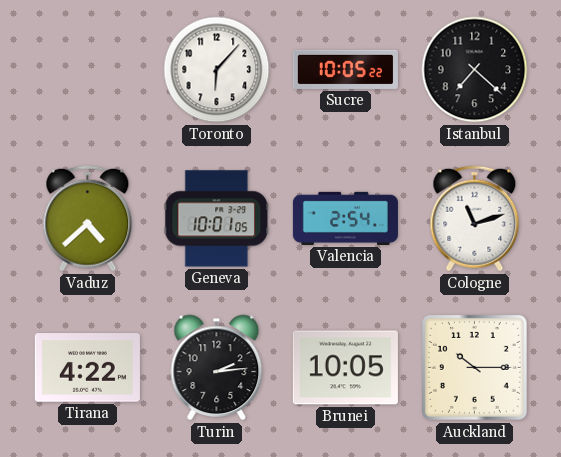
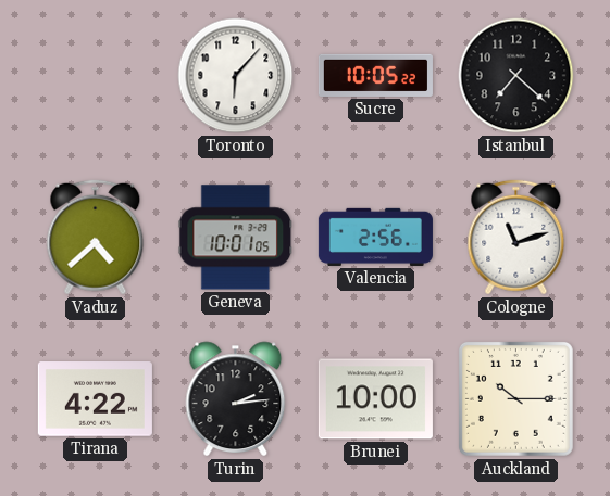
Valencia: 2:54 -> 2:56
Brunei: 10:05 -> 10:00
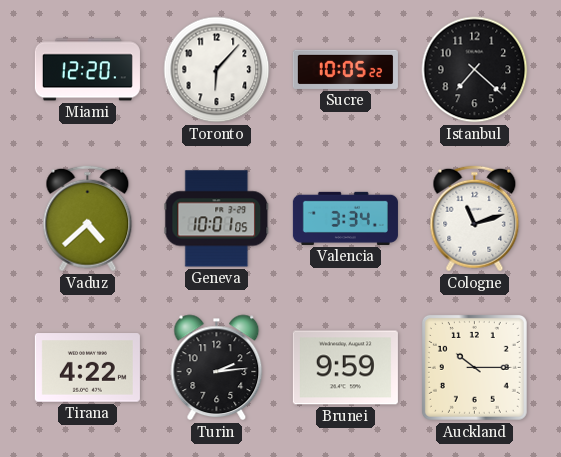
Miami: none -> 12:20
Valencia: 2:56 -> 3:34
Brunei: 10:00 -> 9:59
